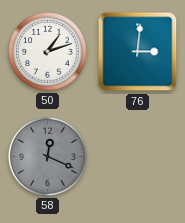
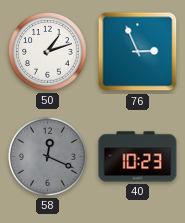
76: 3:01 -> 2:56
40: none -> 10:23
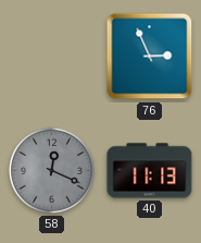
50: 1:12 -> none
40: 10:23 -> 11:13
